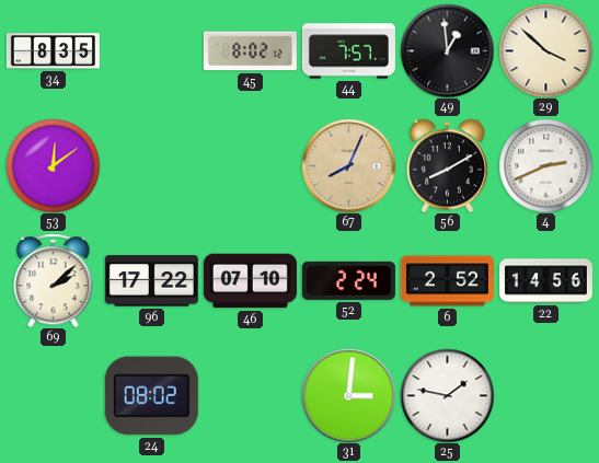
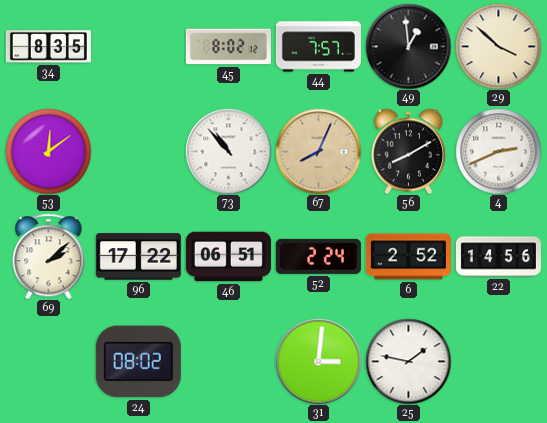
73: none -> 10:53
46: 07:10 -> 06:51
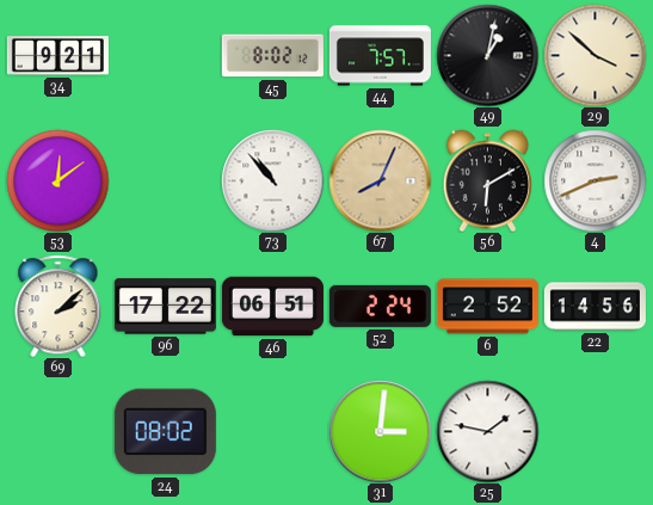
34: 8:35 -> 9:21
49: 12:59 -> 1:02
56: 8:10 -> 6:10
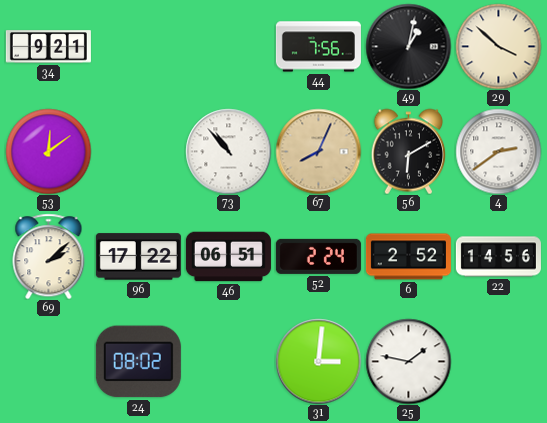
45: 8:02 -> none
44: 7:57 -> 7:56
4: 2:41 -> 2:39
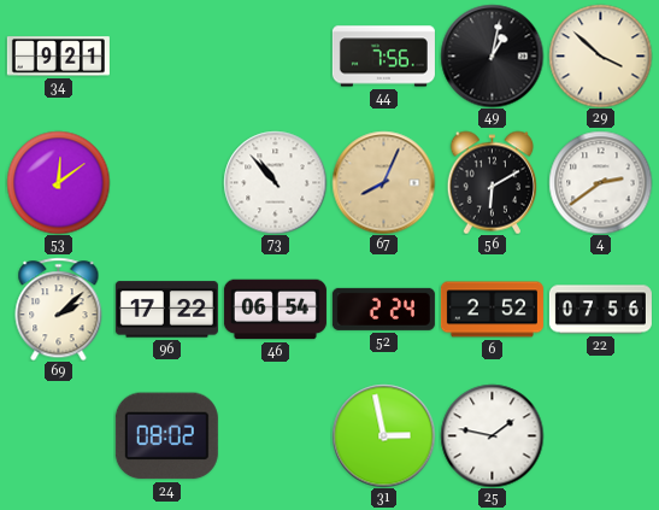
46: 06:51 -> 06:54
22: 14:56 -> 07:56
31: 3:01 -> 2:58
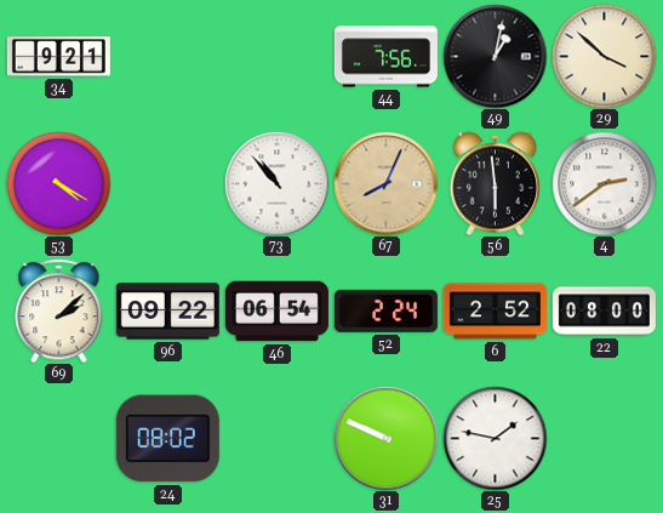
53: 12:09 -> 4:20
56: 6:10 -> 5:59
96: 17:22 -> 09:22
22: 07:56 -> 08:00
31: 2:58 -> 9:49
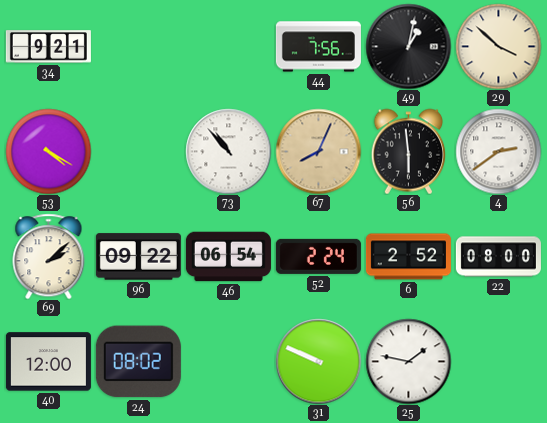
40: none -> 12:00
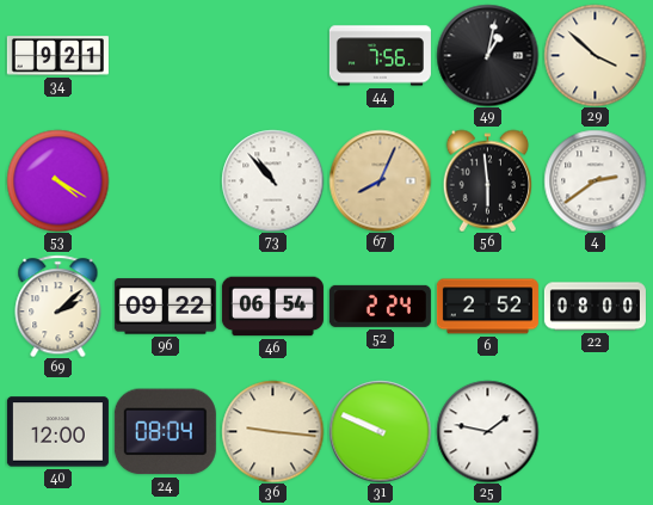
24: 08:02 -> 08:04
36: none -> 9:16
